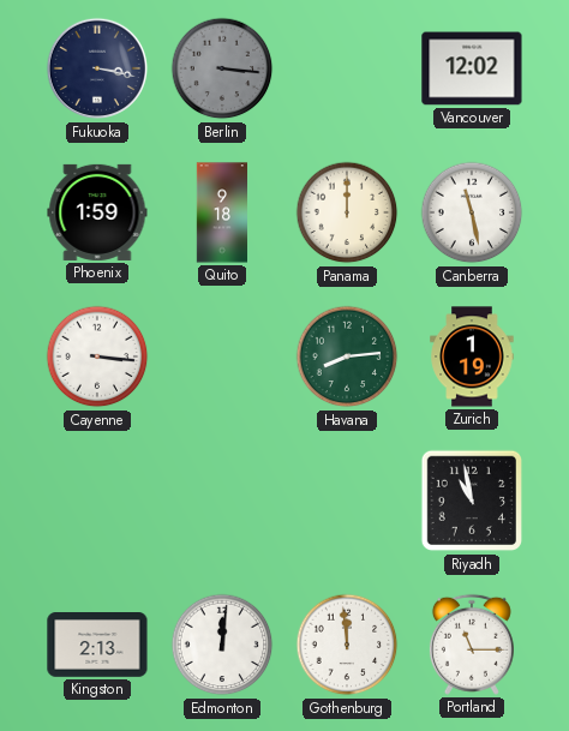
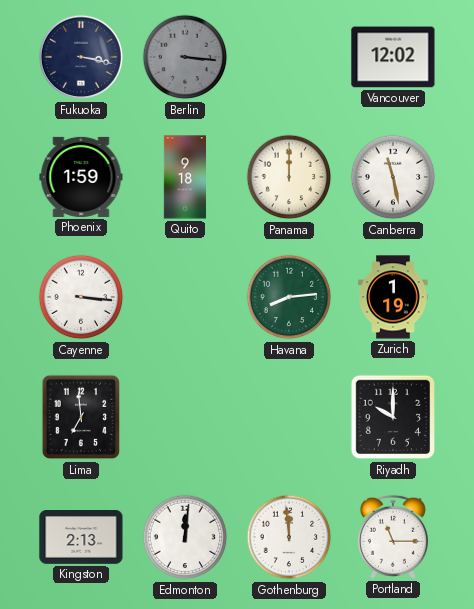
Lima: none -> 6:59
Riyadh: 10:58 -> 10:00
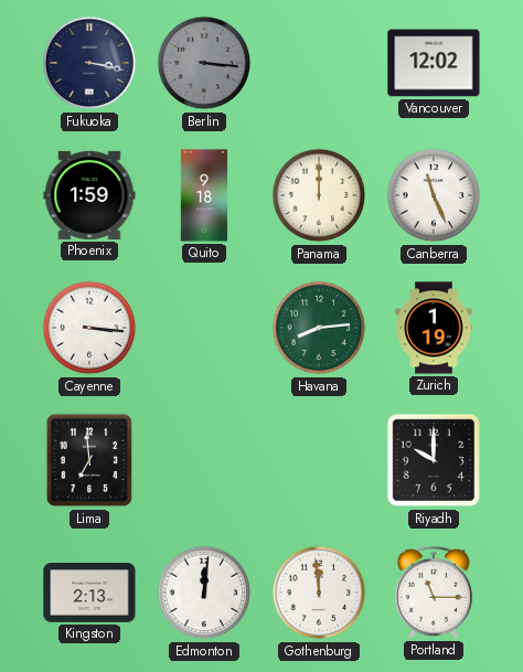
Canberra: 11:28 -> 11:26
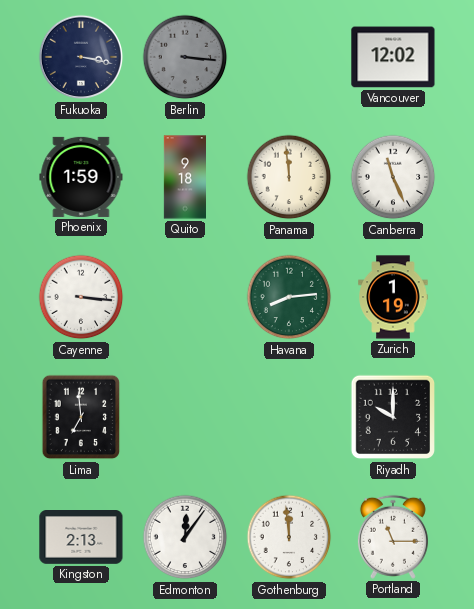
Panama: 12:00 -> 11:59
Edmonton: 12:01 -> 12:06
